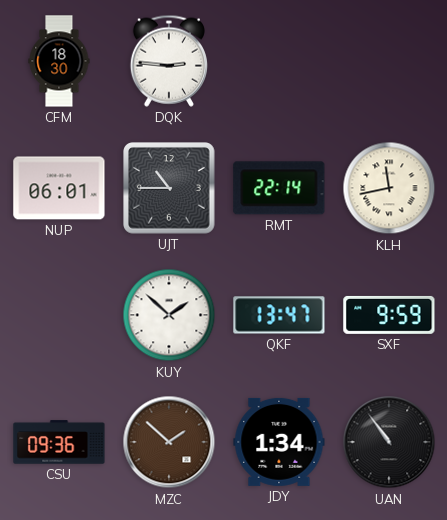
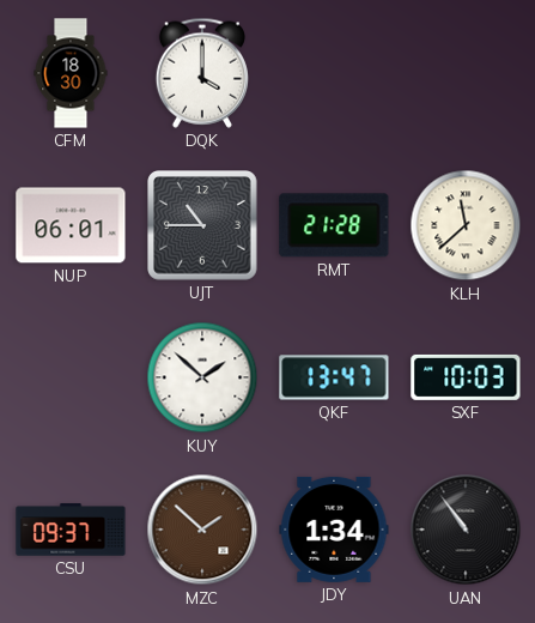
DQK: 2:46 -> 4:00
RMT: 22:14 -> 21:28
KLH: 11:43 -> 11:38
SXF: 9:59 -> 10:03
CSU: 09:36 -> 09:37
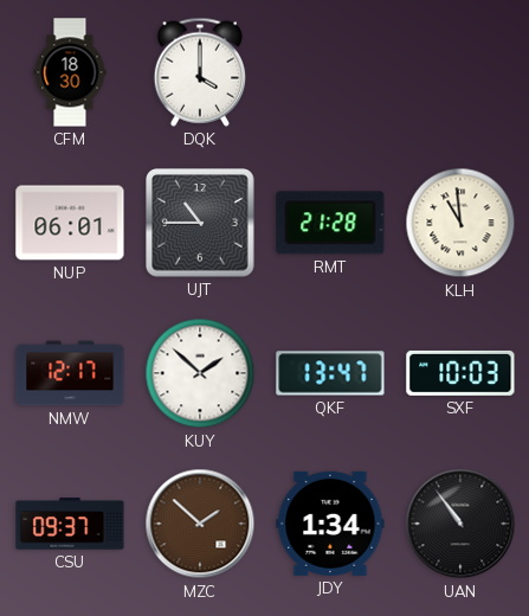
KLH: 11:38 -> 10:59
NMW: none -> 12:17
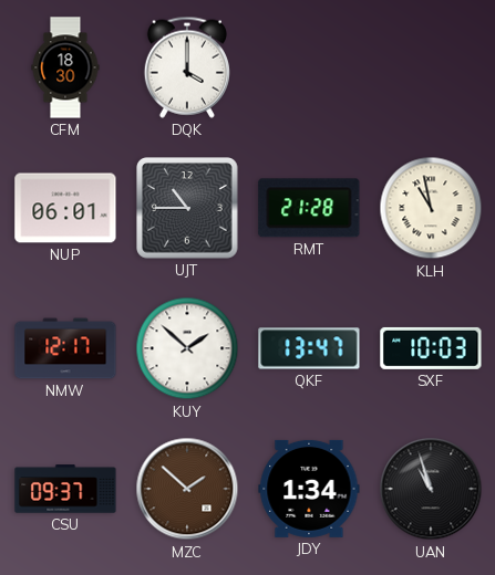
KLH: 10:59 -> 10:58
UAN: 10:54 -> 10:57
